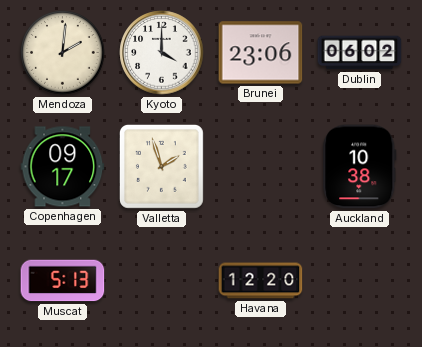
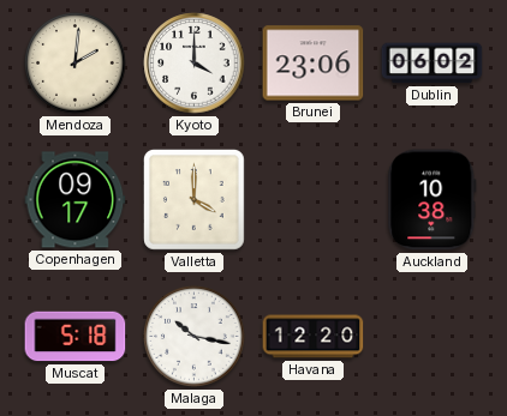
Valletta: 1:57 -> 4:00
Muscat: 5:13 -> 5:18
Malaga: none -> 10:17
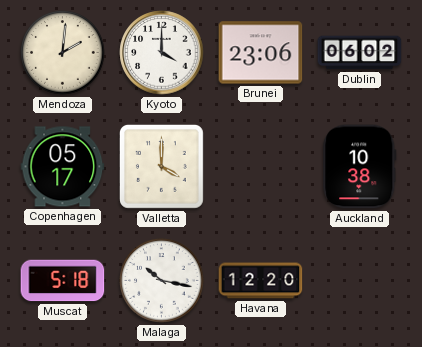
Copenhagen: 09:17 -> 05:17
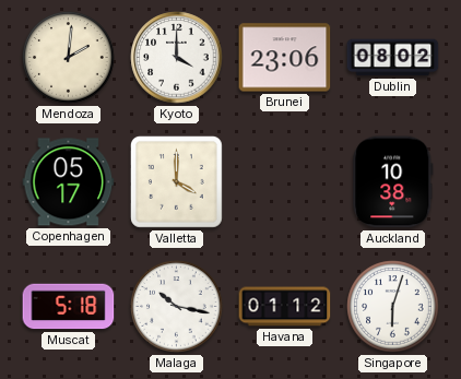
Dublin: 06:02 -> 08:02
Havana: 12:20 -> 01:12
Singapore: none -> 6:03
